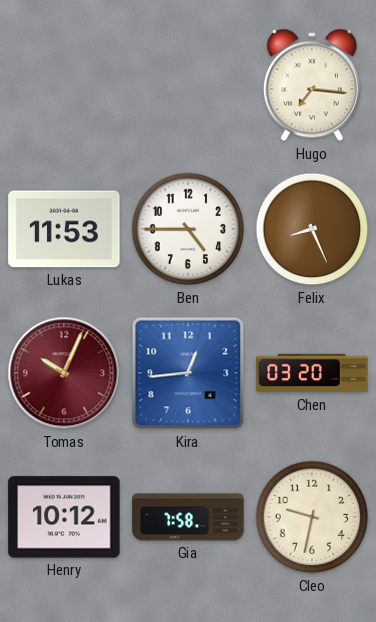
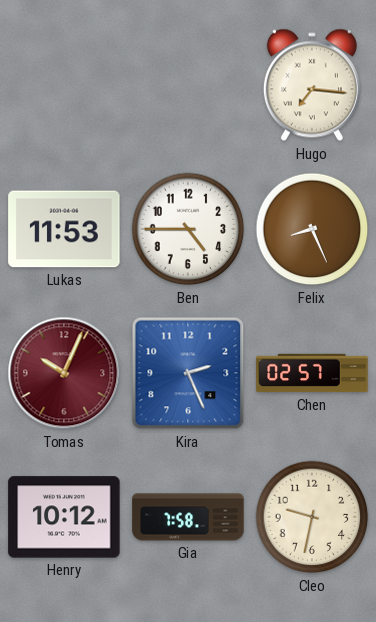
Kira: 12:44 -> 2:26
Chen: 03:20 -> 02:57
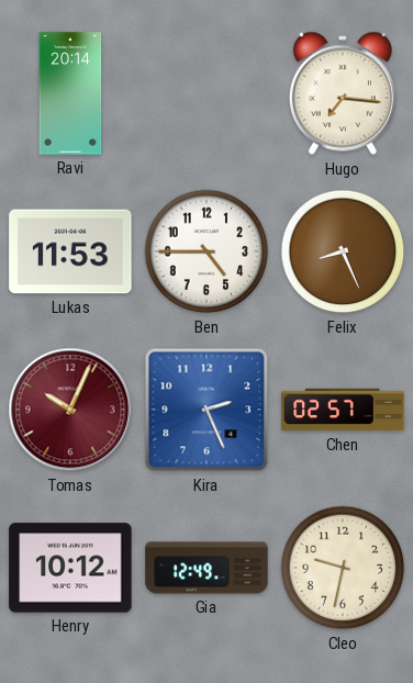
Ravi: none -> 20:14
Gia: 7:58 -> 12:49
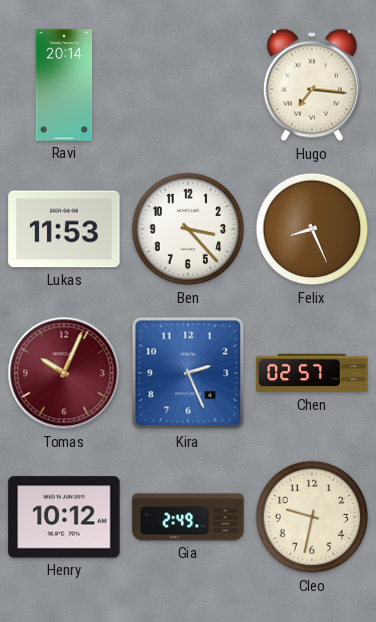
Ben: 4:45 -> 3:23
Gia: 12:49 -> 2:49
